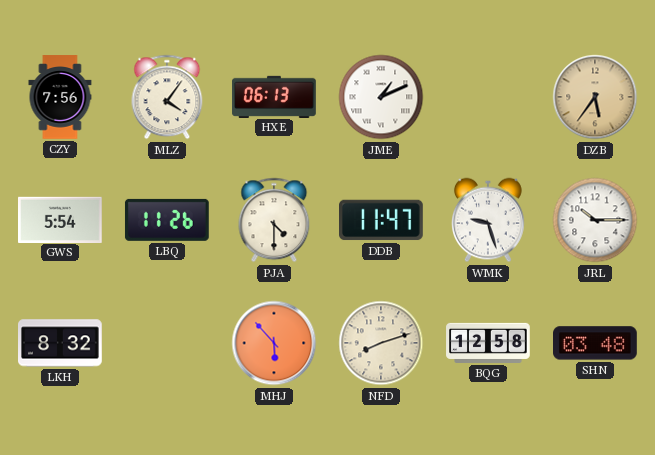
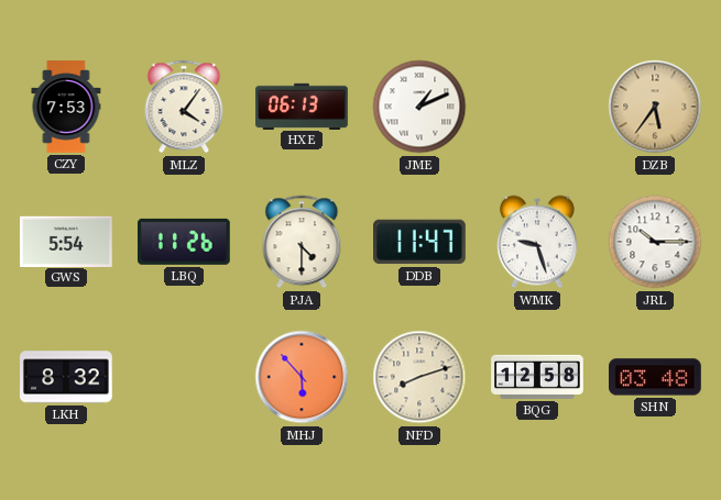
CZY: 7:56 -> 7:53
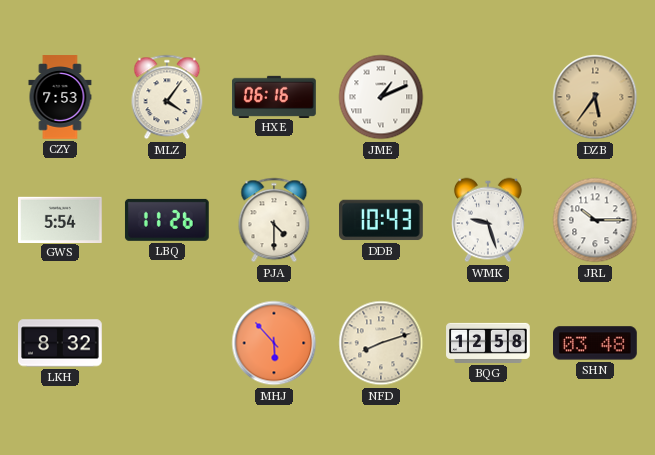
HXE: 06:13 -> 06:16
DDB: 11:47 -> 10:43
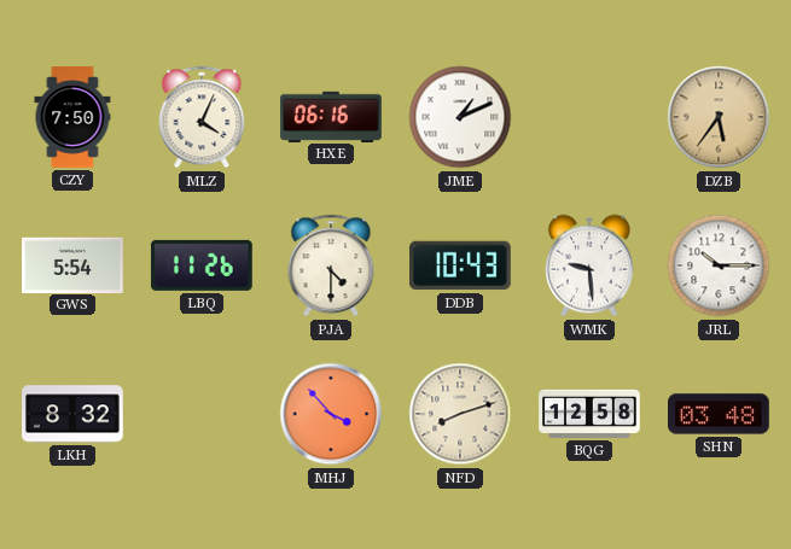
CZY: 7:53 -> 7:50
MLZ: 4:06 -> 4:04
WMK: 9:27 -> 9:29
MHJ: 5:53 -> 3:53
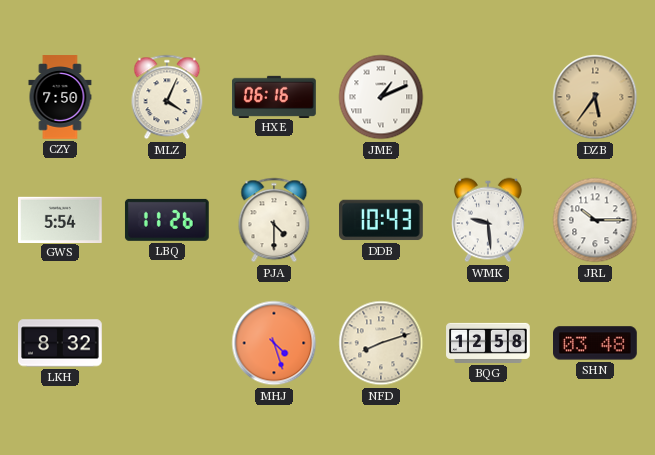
MHJ: 3:53 -> 4:27
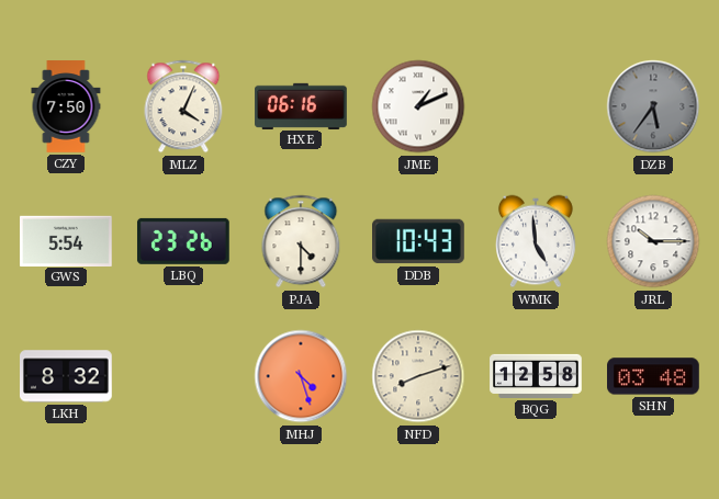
DZB dial: champagne -> grey
LBQ: 11:26 -> 23:26
WMK: 9:29 -> 4:59
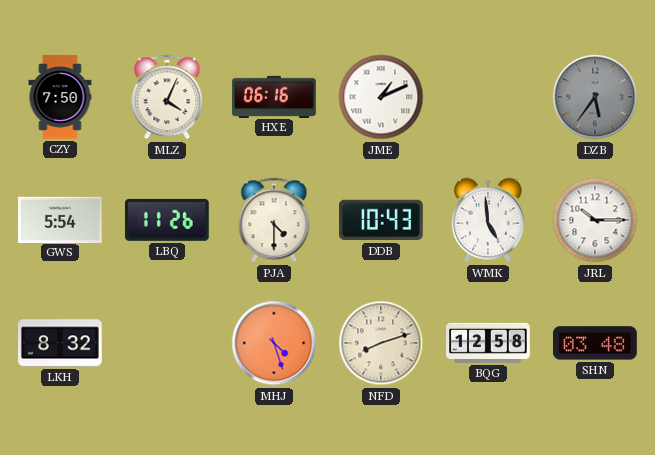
LBQ: 23:26 -> 11:26
